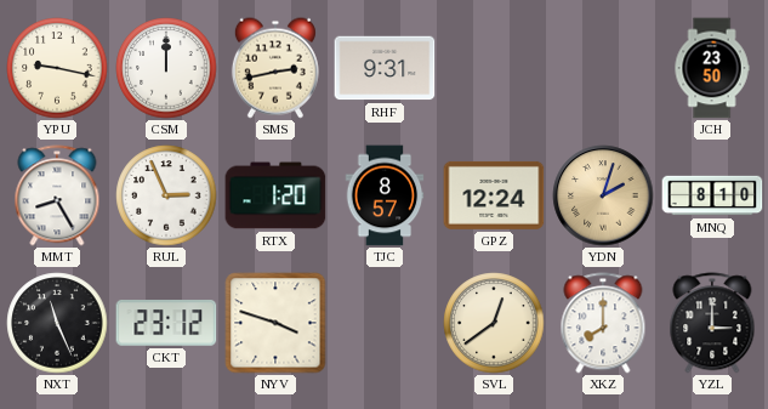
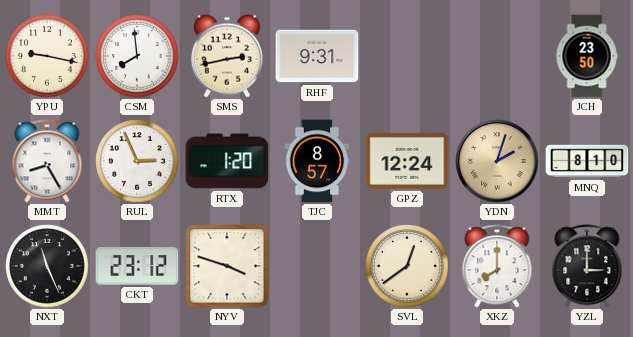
CSM: 12:00 -> 7:59
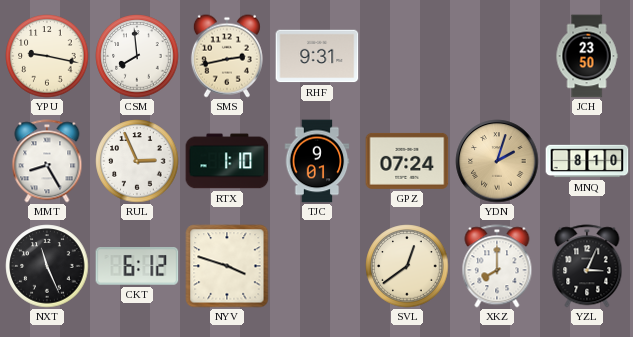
RTX: 1:20 -> 1:10
TJC: 8:57 -> 9:01
GPZ: 12:24 -> 07:24
CKT: 23:12 -> 6:12
YZL: 3:00 -> 3:04
